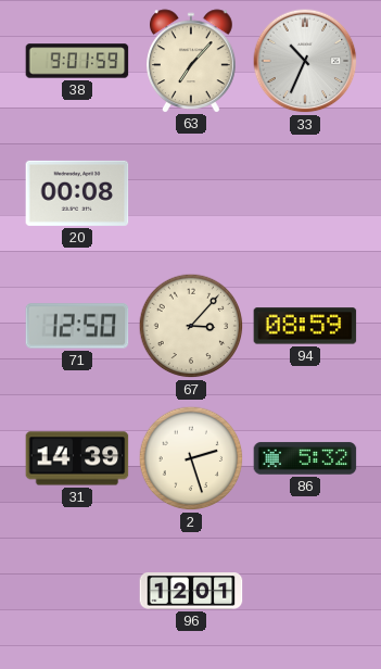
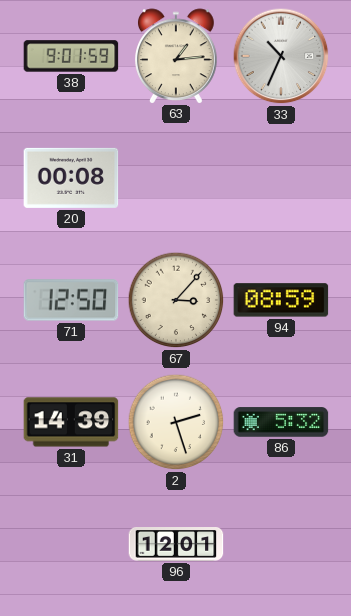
63: 7:07 -> 1:14
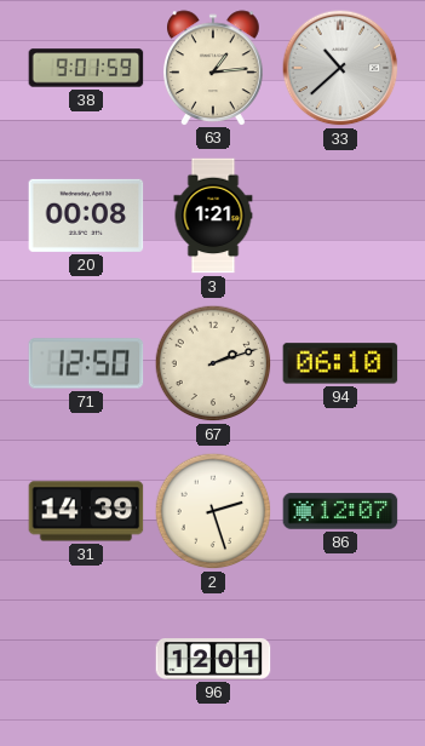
33: 10:34 -> 10:38
3: none -> 1:21
67: 3:07 -> 2:12
94: 08:59 -> 06:10
86: 5:32 -> 12:07
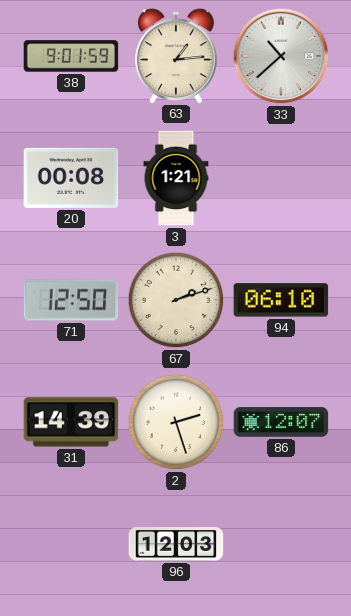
96: 12:01 -> 12:03
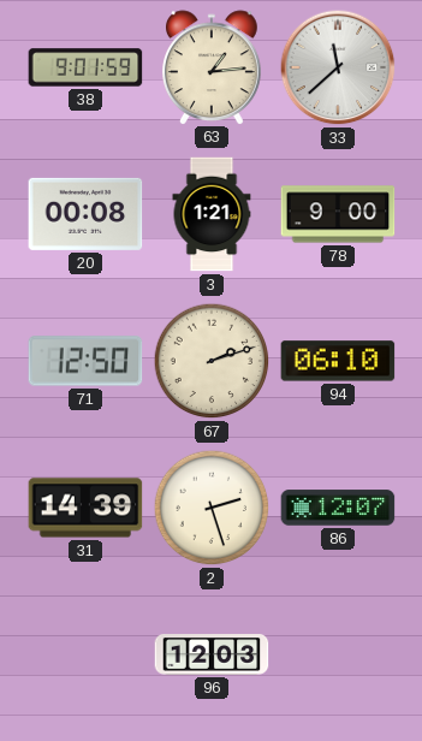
33: 10:38 -> 11:38
78: none -> 9:00
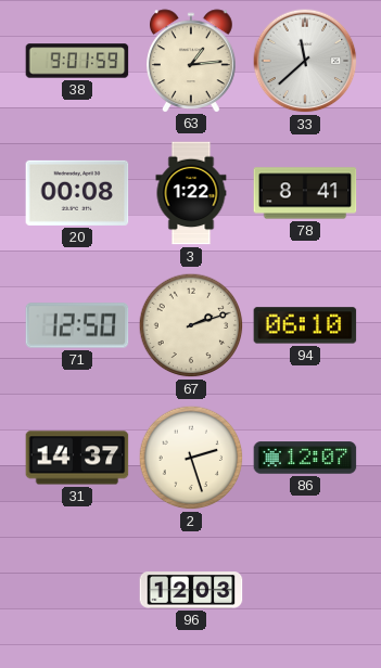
3: 1:21 -> 1:22
78: 9:00 -> 8:41
31: 14:39 -> 14:37
